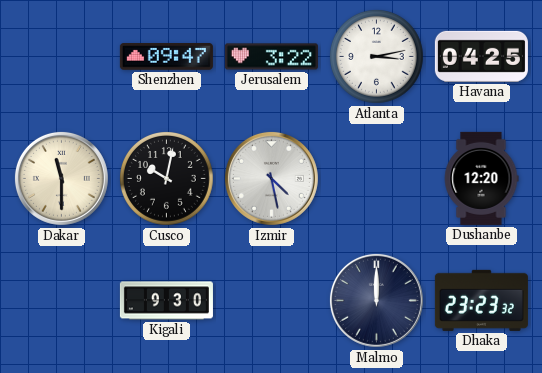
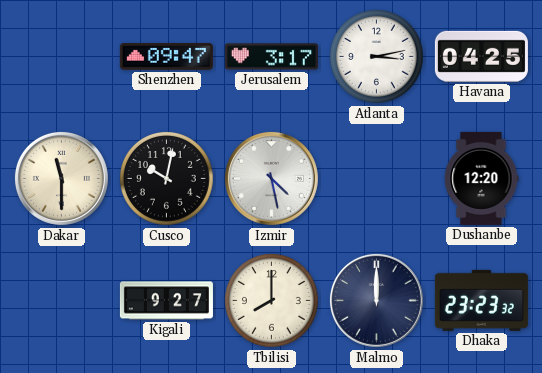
Jerusalem: 3:22 -> 3:17
Kigali: 9:30 -> 9:27
Tbilisi: none -> 8:00
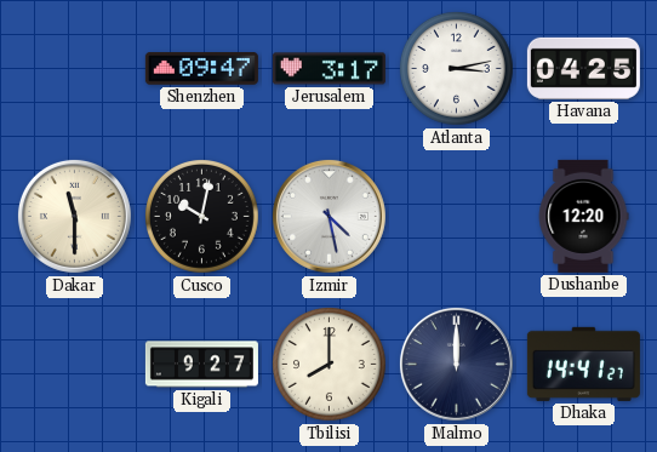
Dhaka: 23:23 -> 14:41
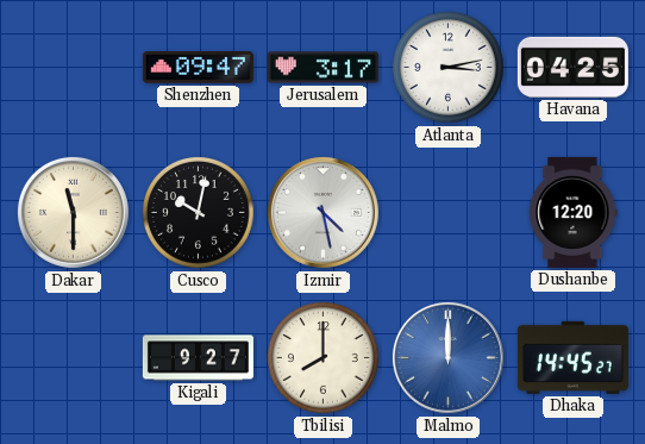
Malmo dial: navy -> blue
Dhaka: 14:41 -> 14:45
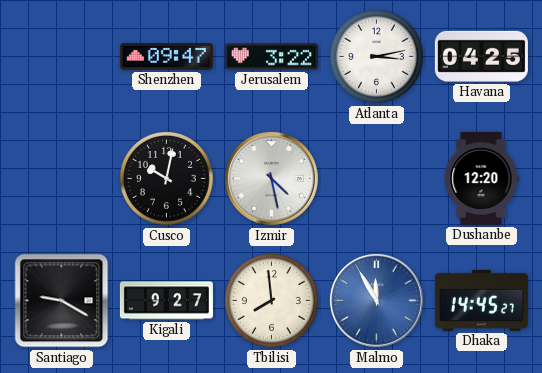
Jerusalem: 3:17 -> 3:22
Dakar: 11:30 -> none
Santiago: none -> 9:20
Tbilisi: 8:00 -> 7:59
Malmo: 12:00 -> 11:55
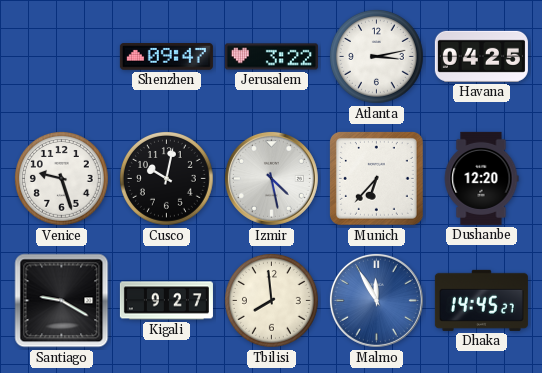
Venice: none -> 9:27
Munich: none -> 6:37
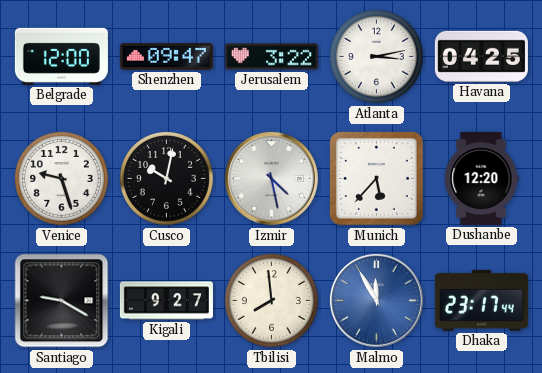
Belgrade: none -> 12:00
Munich: 6:37 -> 5:37
Dhaka: 14:45 -> 23:17
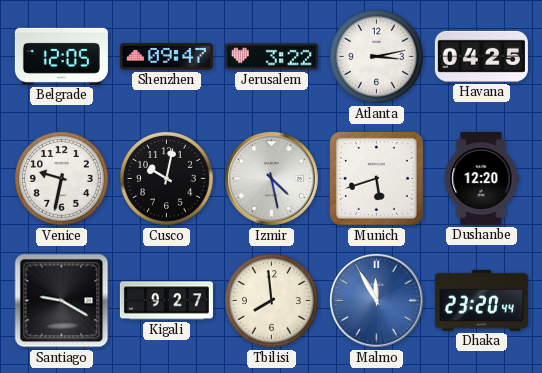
Belgrade: 12:00 -> 12:05
Venice: 9:27 -> 9:32
Munich: 5:37 -> 5:42
Dhaka: 23:17 -> 23:20
